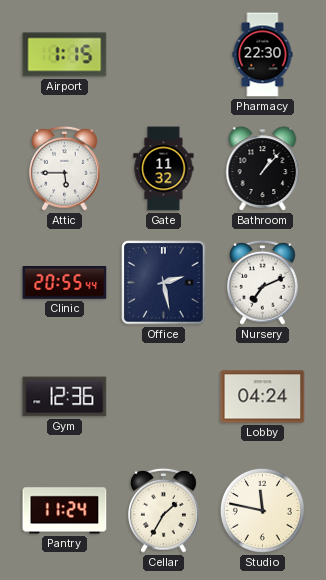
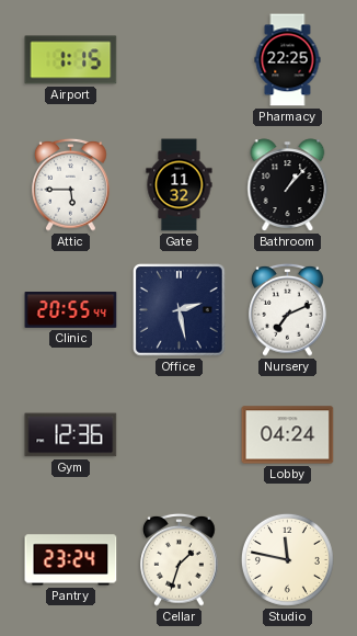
Pharmacy: 22:30 -> 22:25
Pantry: 11:24 -> 23:24
Cellar: 1:35 -> 1:33
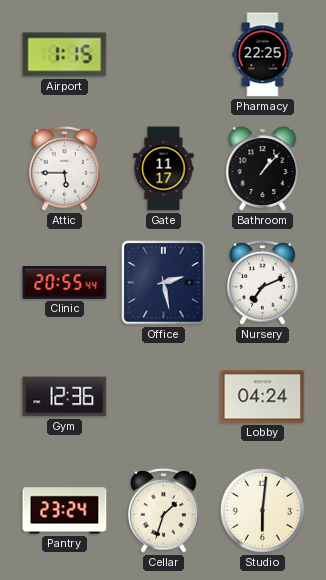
Gate: 11:32 -> 11:17
Studio: 11:47 -> 6:01
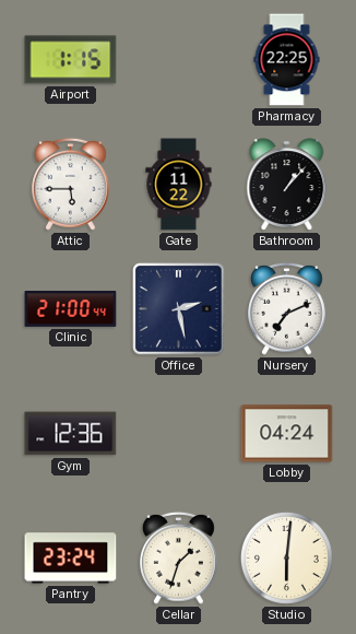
Gate: 11:17 -> 11:22
Clinic: 20:55 -> 21:00
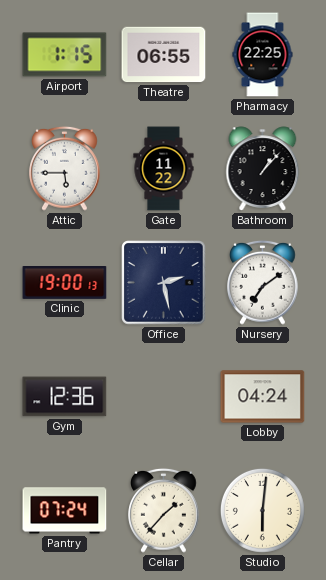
Theatre: none -> 06:55
Clinic: 21:00 -> 19:00
Nursery: 7:11 -> 7:09
Pantry: 23:24 -> 07:24
Cellar: 1:33 -> 1:37
